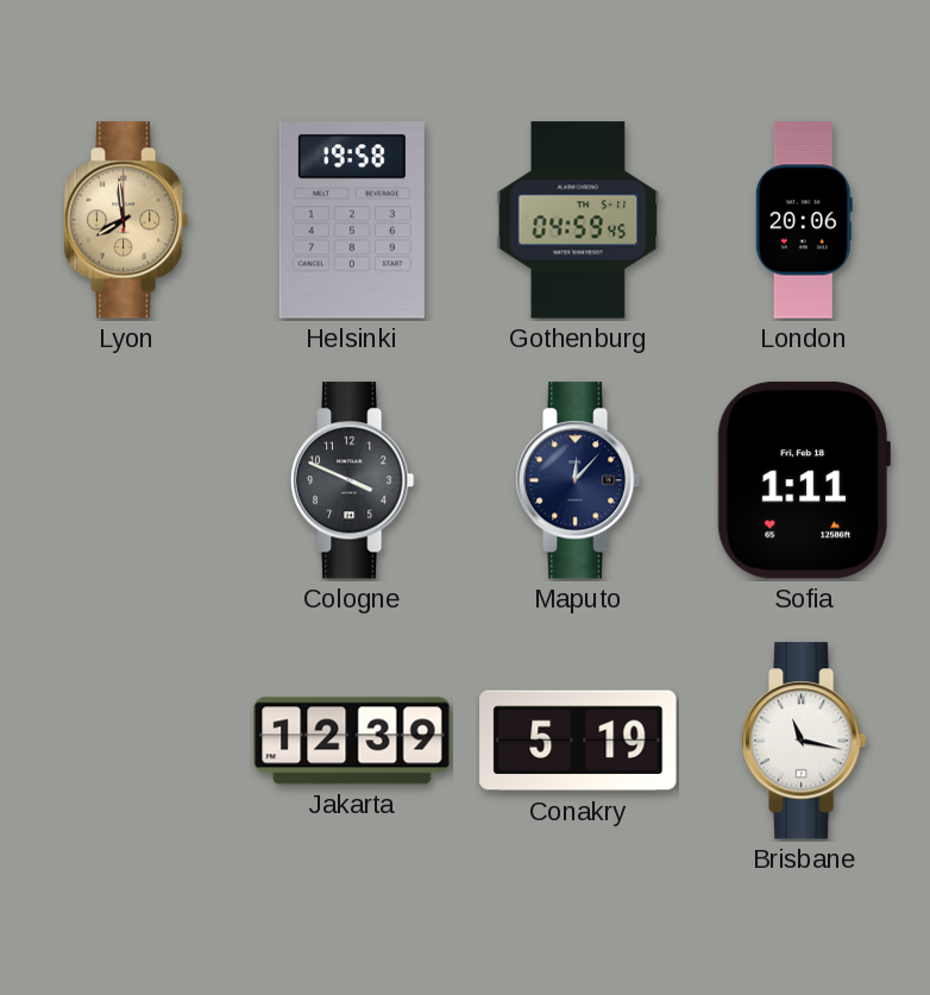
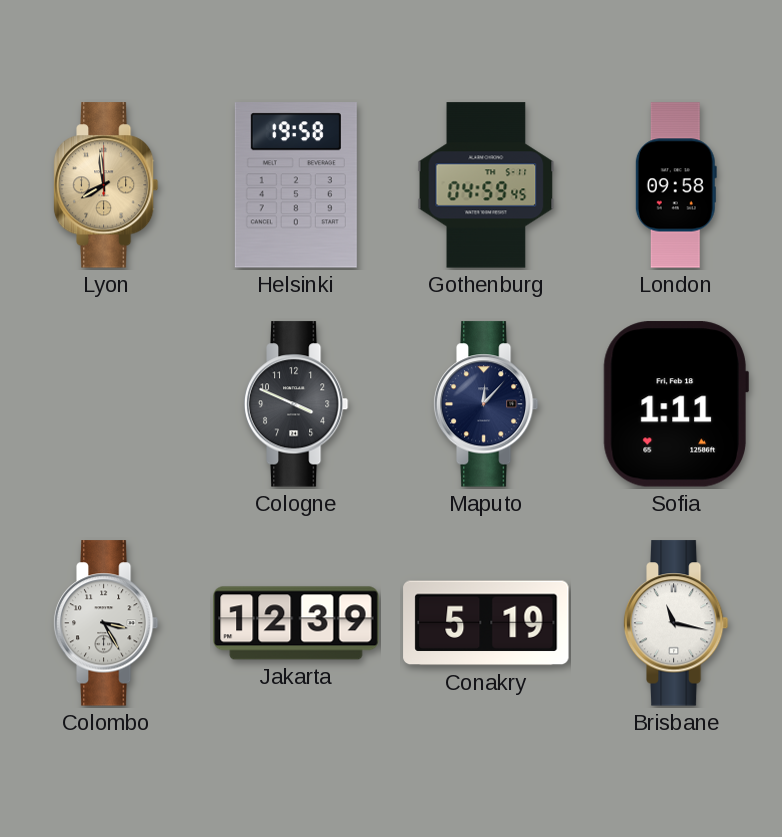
London: 20:06 -> 09:58
Colombo: none -> 3:25
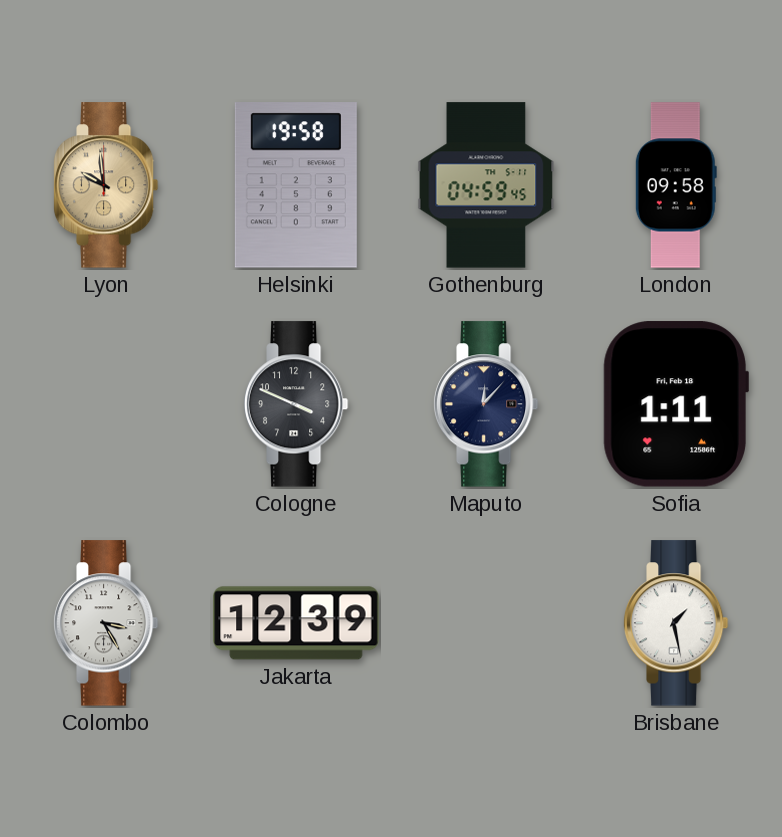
Lyon: 7:59 -> 9:59
Conakry: 5:19 -> none
Brisbane: 11:17 -> 1:28
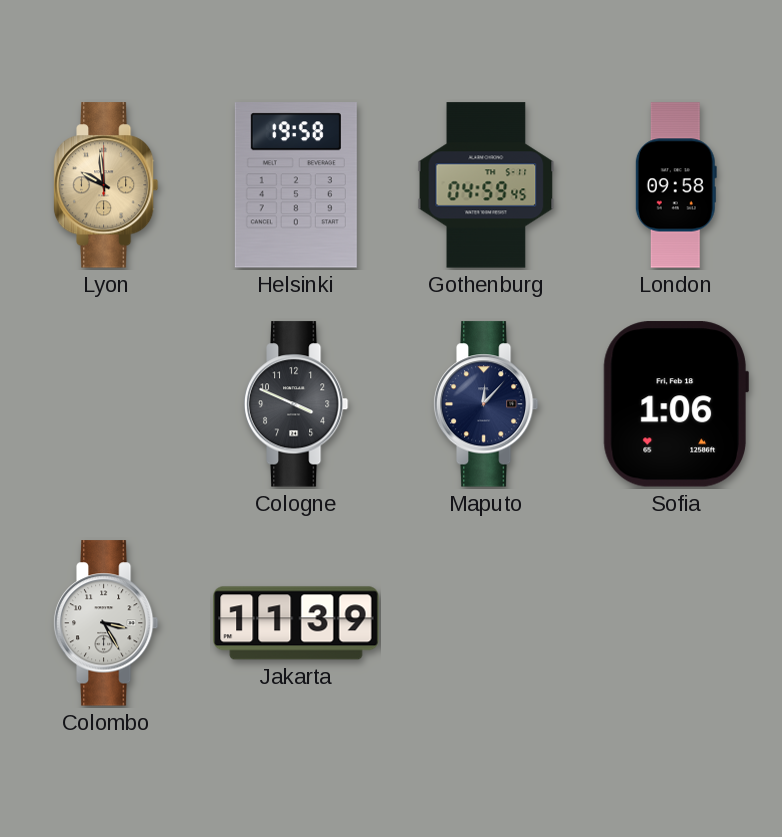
Sofia: 1:11 -> 1:06
Jakarta: 12:39 -> 11:39
Brisbane: 1:28 -> none
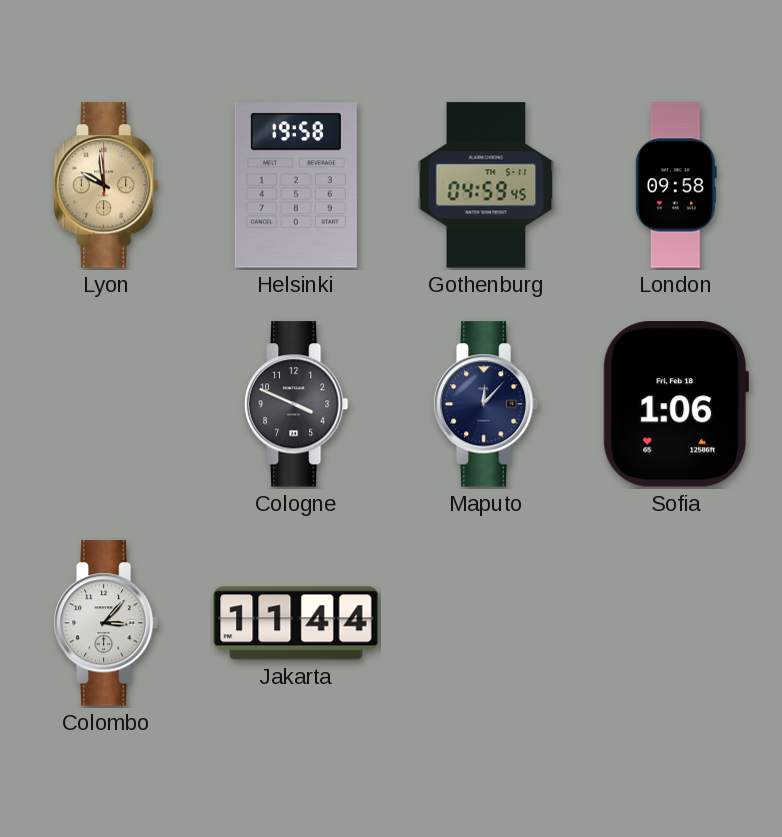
Colombo: 3:25 -> 3:07
Jakarta: 11:39 -> 11:44
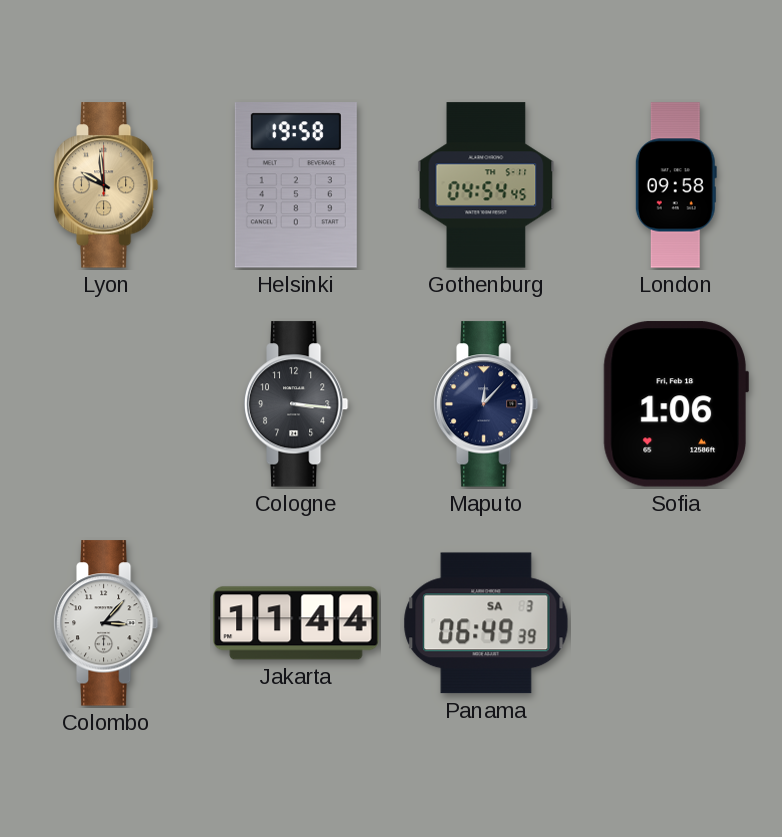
Gothenburg: 04:59 -> 04:54
Cologne: 3:49 -> 3:16
Panama: none -> 06:49
